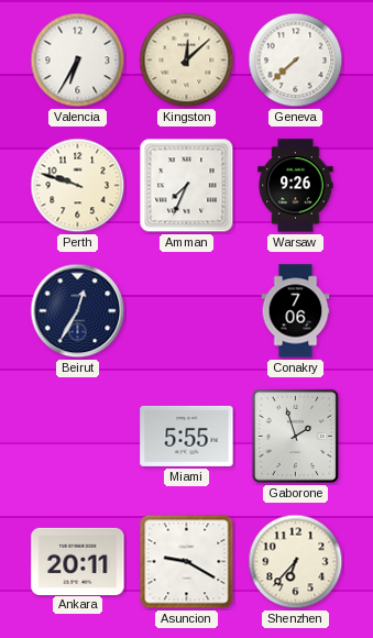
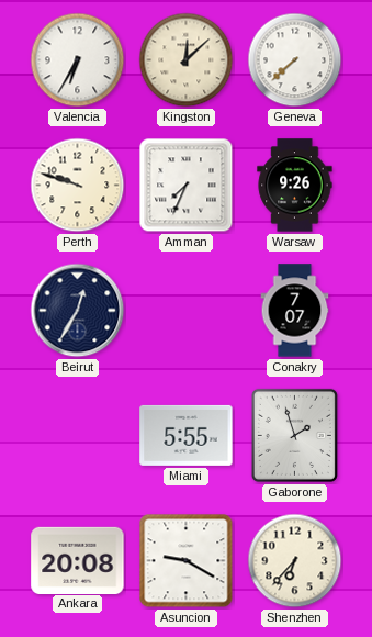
Conakry: 7:06 -> 7:07
Ankara: 20:11 -> 20:08
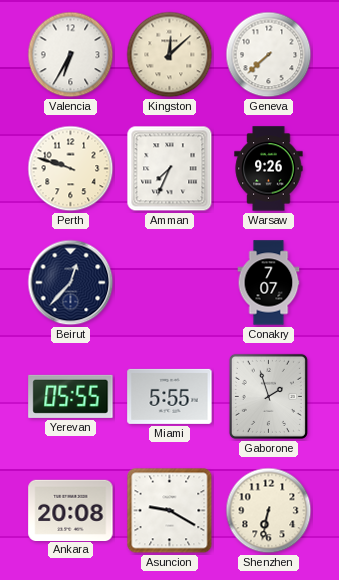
Beirut: 12:35 -> 12:37
Yerevan: none -> 05:55
Shenzhen: 6:37 -> 6:32
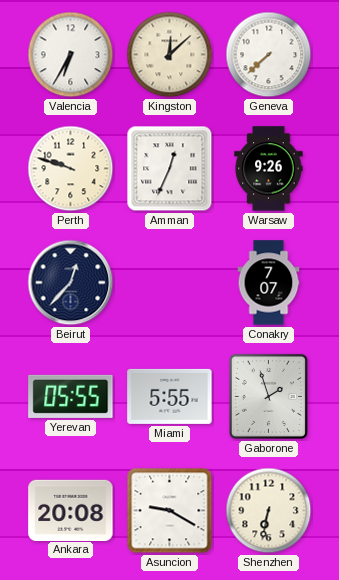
Amman: 7:34 -> 12:34
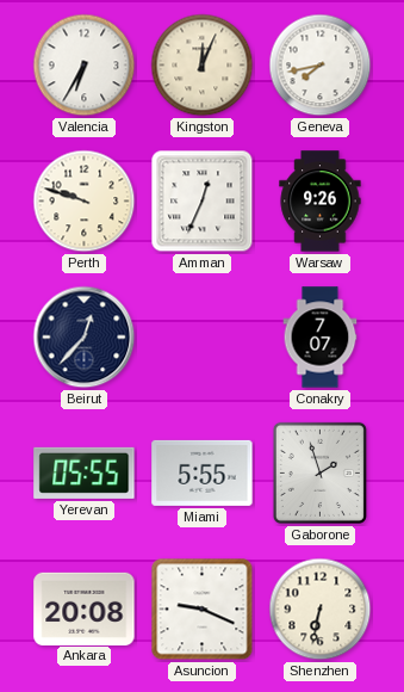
Kingston: 12:08 -> 12:04
Geneva: 7:38 -> 7:43
Asuncion: 9:20 -> 9:19
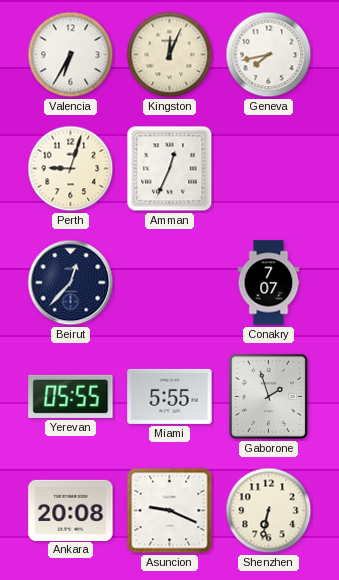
Perth: 9:48 -> 9:03
Warsaw: 9:26 -> none
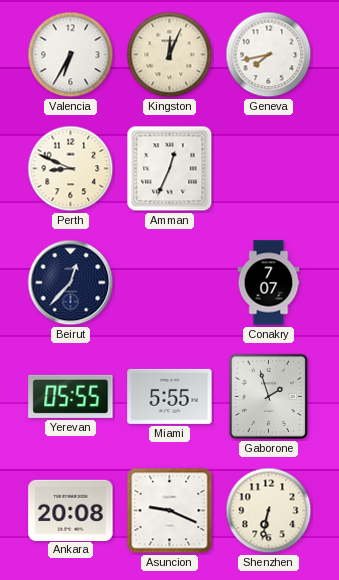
Perth: 9:03 -> 8:49
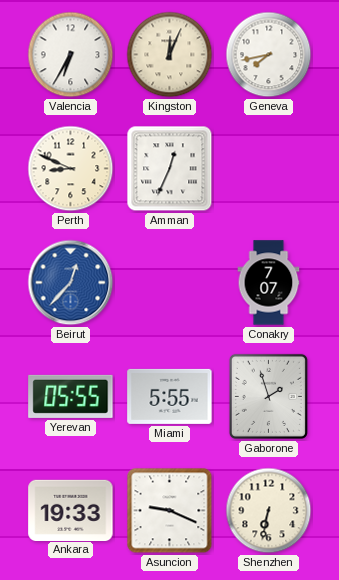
Beirut dial: navy -> blue
Ankara: 20:08 -> 19:33
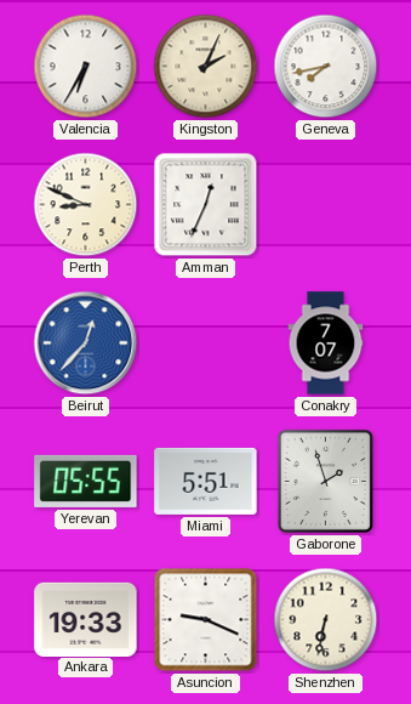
Kingston: 12:04 -> 2:04
Miami: 5:55 -> 5:51
